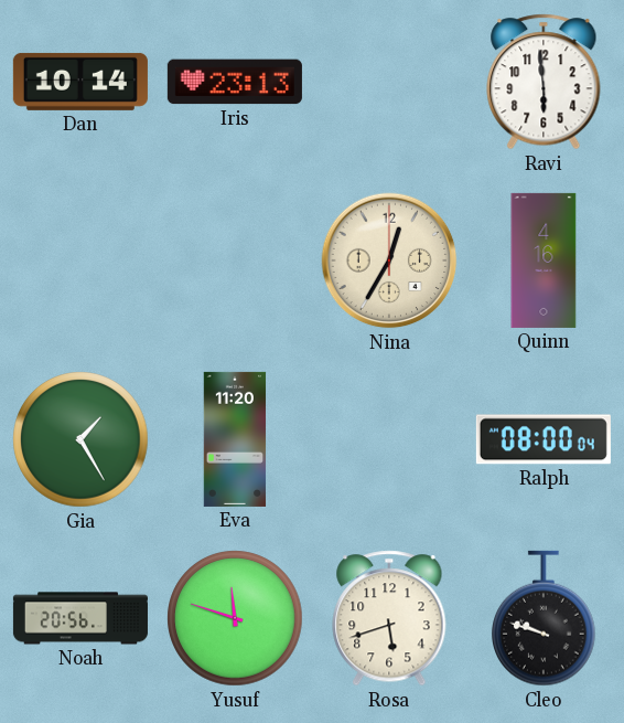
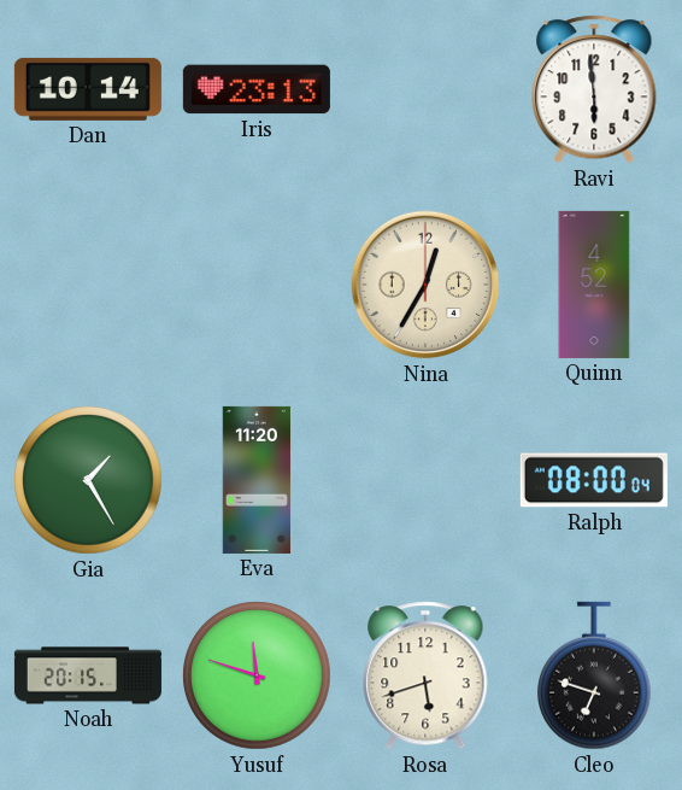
Quinn: 4:16 -> 4:52
Noah: 20:56 -> 20:15
Cleo: 9:48 -> 6:48
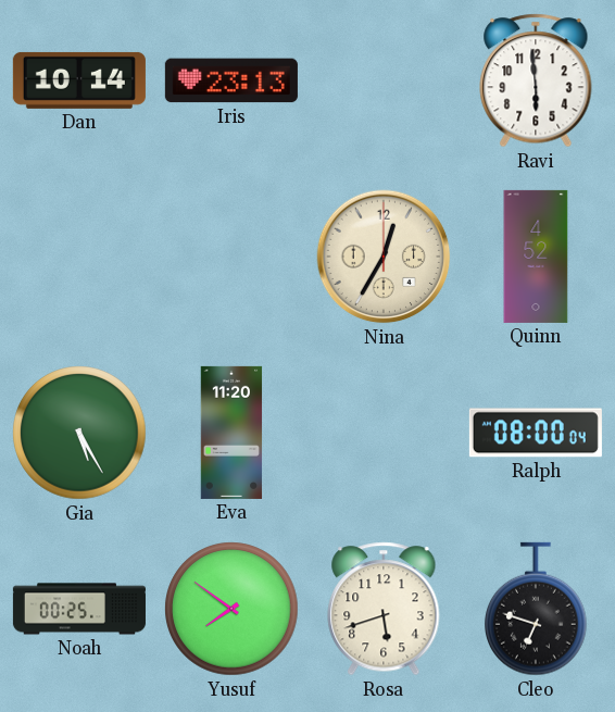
Gia: 1:25 -> 5:25
Noah: 20:15 -> 00:25
Yusuf: 11:48 -> 7:51
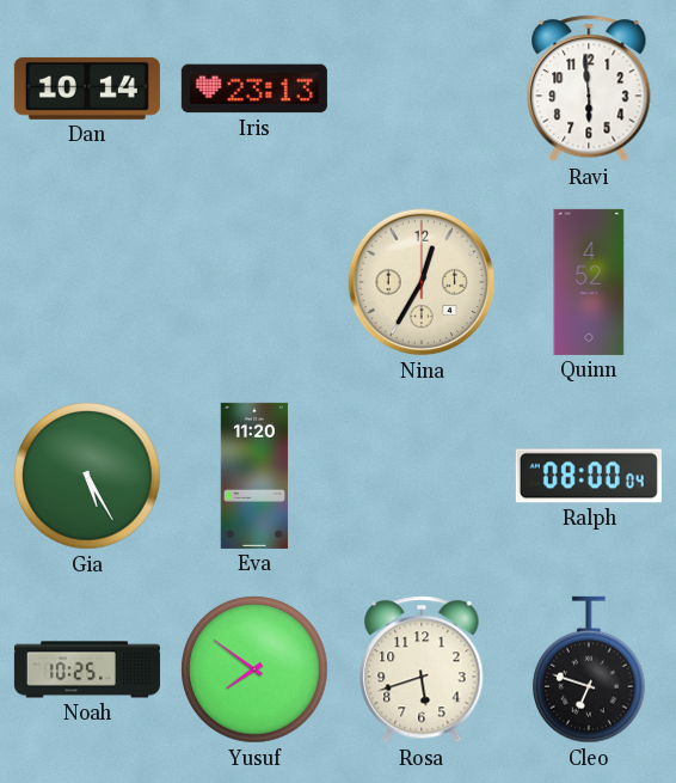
Noah: 00:25 -> 10:25
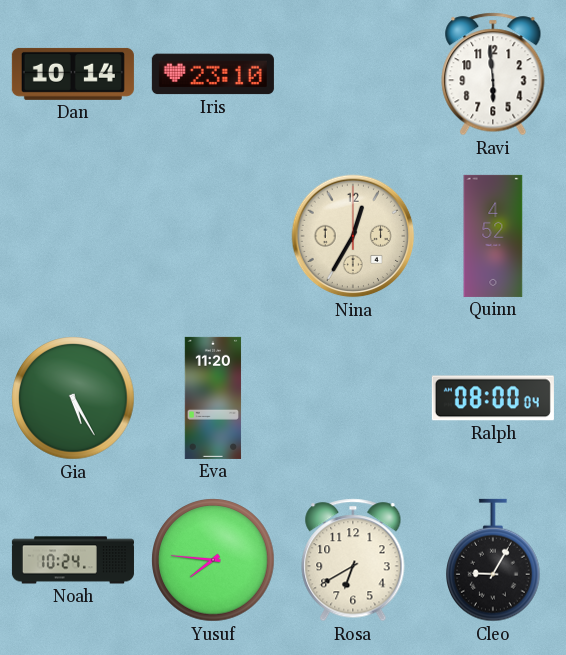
Iris: 23:13 -> 23:10
Noah: 10:25 -> 10:24
Yusuf: 7:51 -> 7:46
Rosa: 5:42 -> 6:40
Cleo: 6:48 -> 9:05
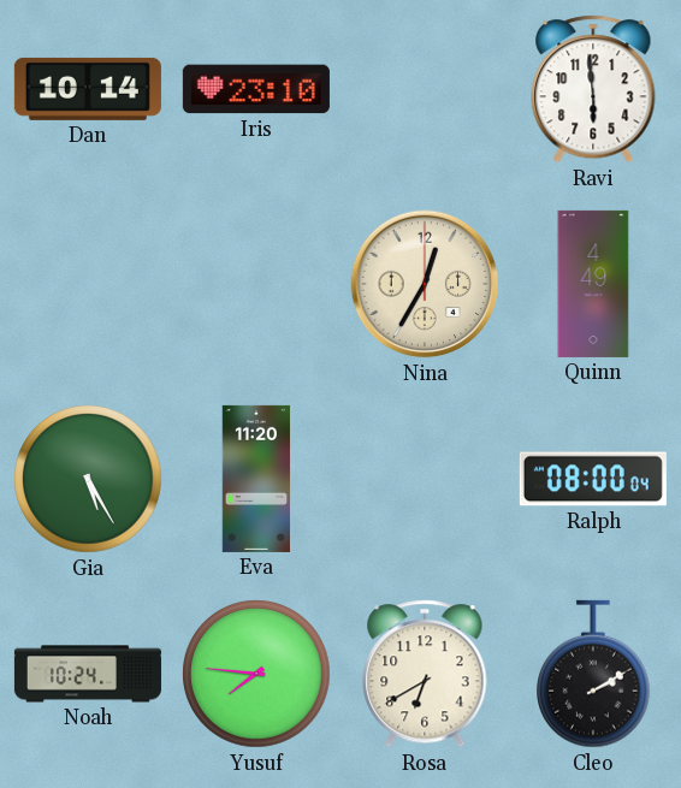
Quinn: 4:52 -> 4:49
Cleo: 9:05 -> 2:10
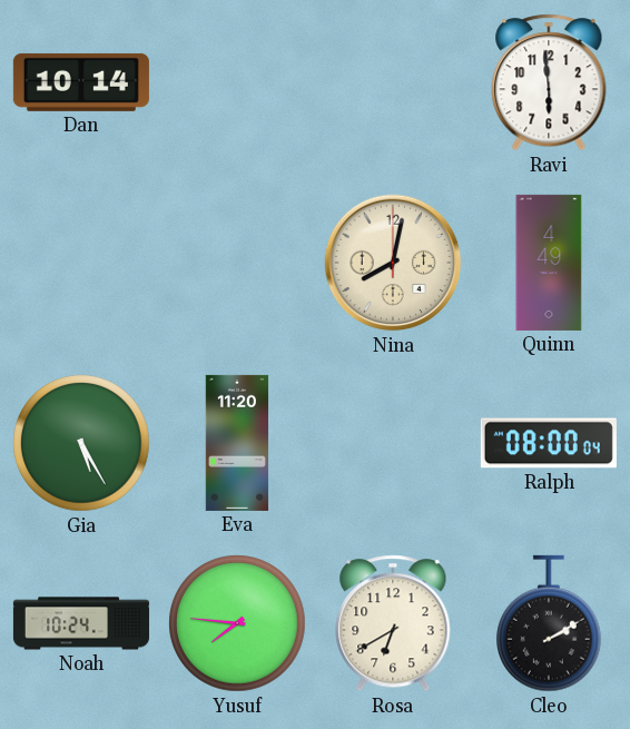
Iris: 23:10 -> none
Nina: 12:35 -> 8:02
